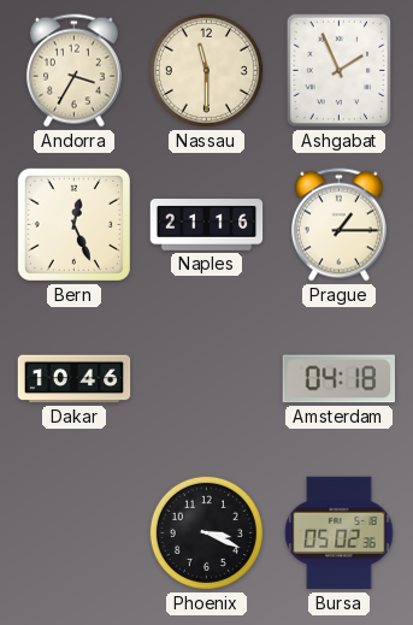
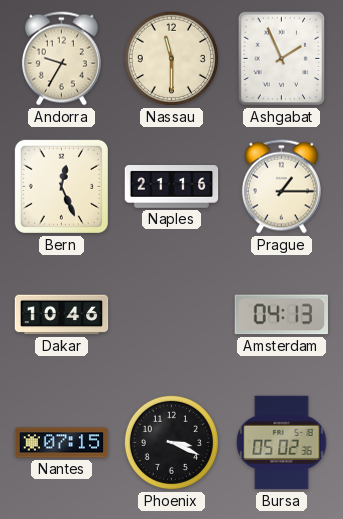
Andorra: 3:35 -> 9:35
Amsterdam: 04:18 -> 04:13
Nantes: none -> 07:15
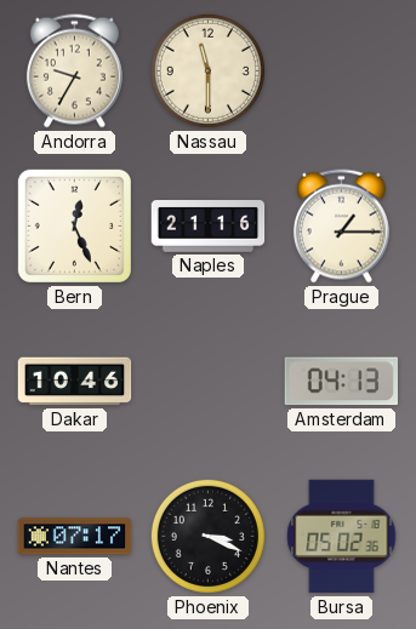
Ashgabat: 1:56 -> none
Nantes: 07:15 -> 07:17
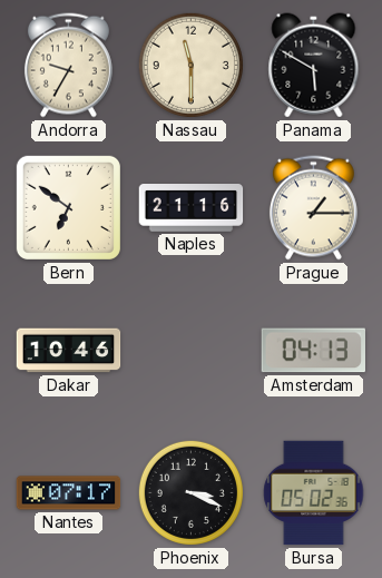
Panama: none -> 5:50
Bern: 12:26 -> 6:51
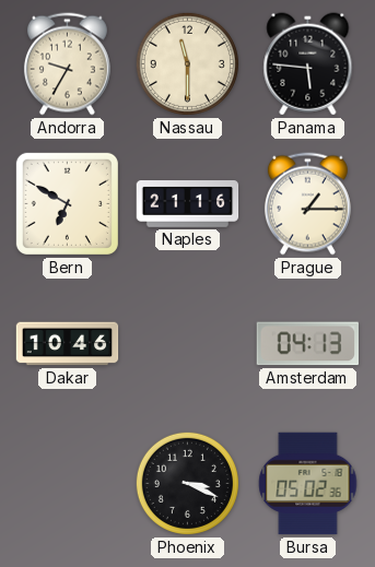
Panama: 5:50 -> 5:46
Bern: 6:51 -> 6:50
Nantes: 07:17 -> none
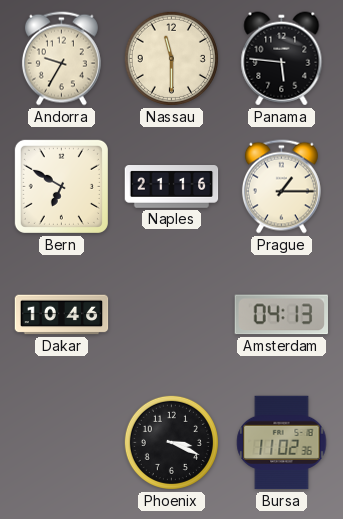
Bursa: 05:02 -> 11:02
